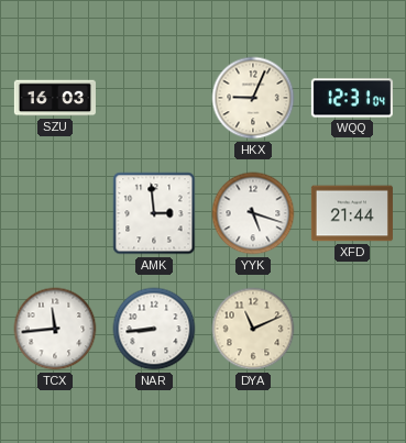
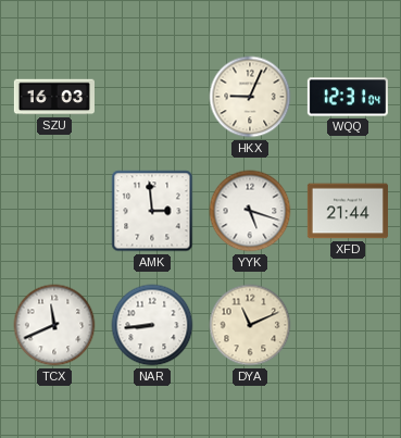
TCX: 11:44 -> 11:41
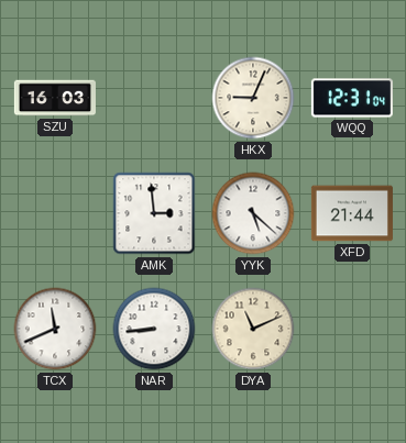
YYK: 5:18 -> 5:22
